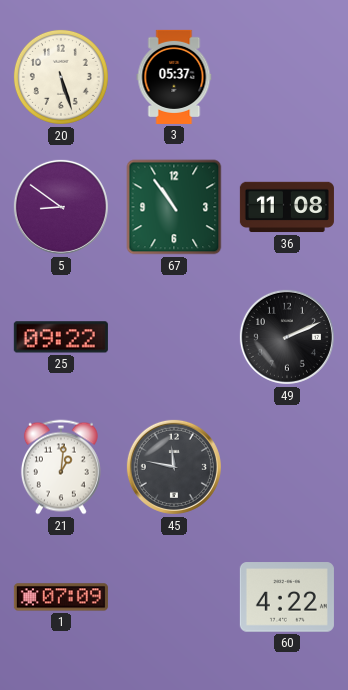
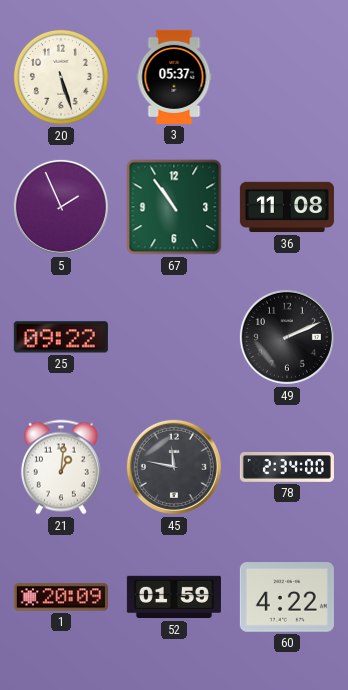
5: 8:51 -> 1:56
78: none -> 2:34
1: 07:09 -> 20:09
52: none -> 01:59
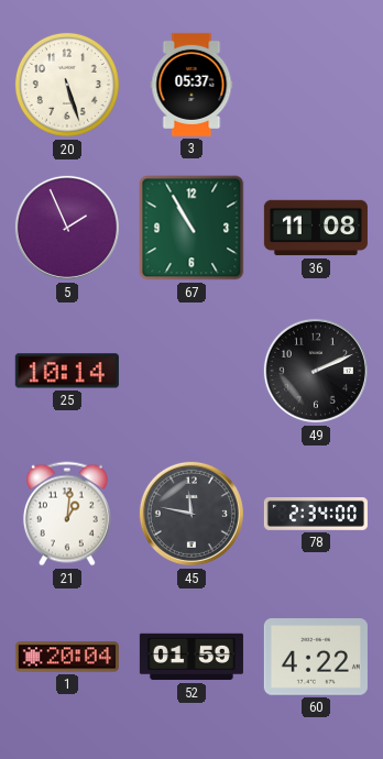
67: 10:54 -> 10:55
25: 09:22 -> 10:14
1: 20:09 -> 20:04
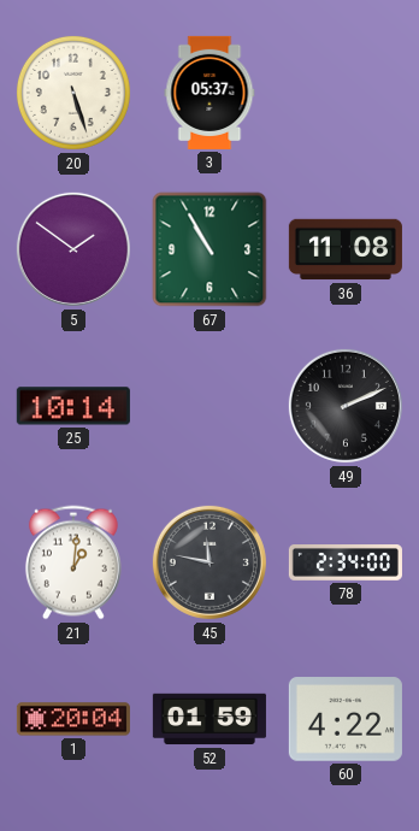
5: 1:56 -> 1:51
